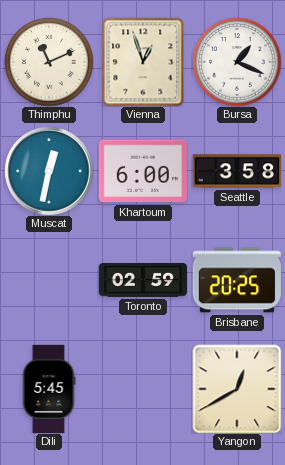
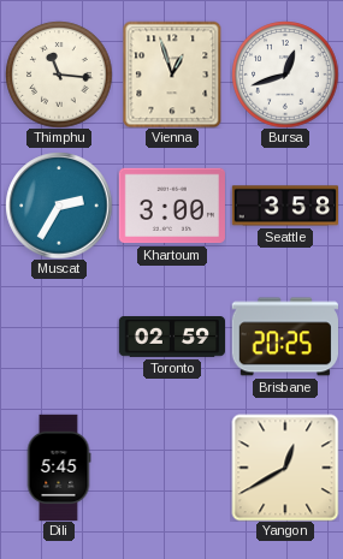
Thimphu: 11:11 -> 11:16
Bursa: 1:19 -> 12:42
Muscat: 12:32 -> 2:35
Khartoum: 6:00 -> 3:00
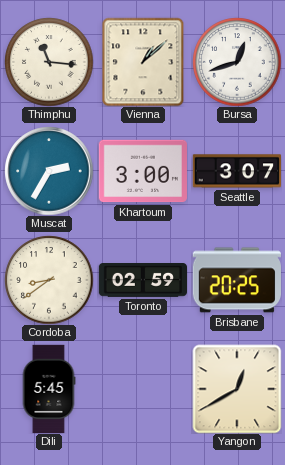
Vienna: 12:57 -> 1:08
Seattle: 3:58 -> 3:07
Cordoba: none -> 8:39
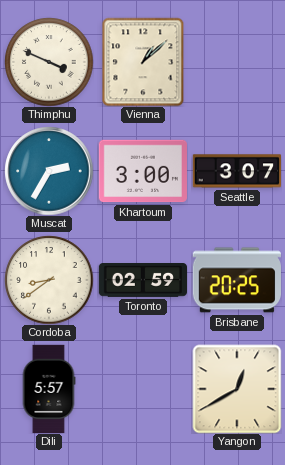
Thimphu: 11:16 -> 3:49
Bursa: 12:42 -> none
Dili: 5:45 -> 5:57
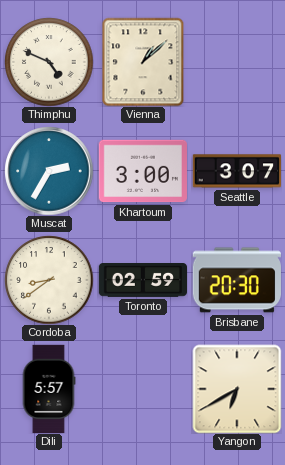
Thimphu: 3:49 -> 4:49
Brisbane: 20:25 -> 20:30
Yangon: 12:40 -> 6:40
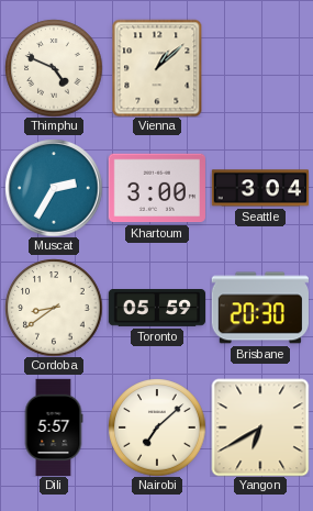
Seattle: 3:07 -> 3:04
Toronto: 02:59 -> 05:59
Nairobi: none -> 7:08
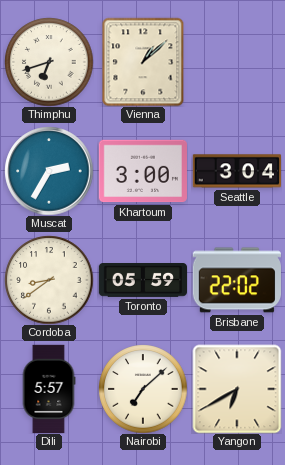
Thimphu: 4:49 -> 6:42
Brisbane: 20:30 -> 22:02
